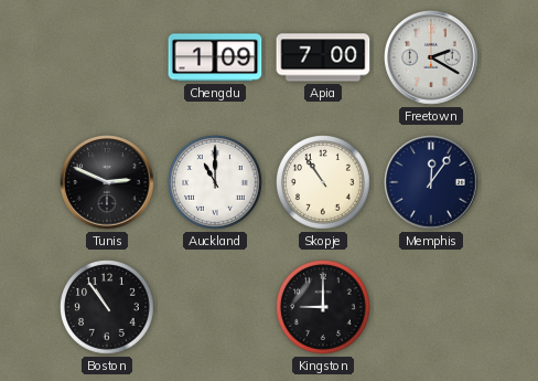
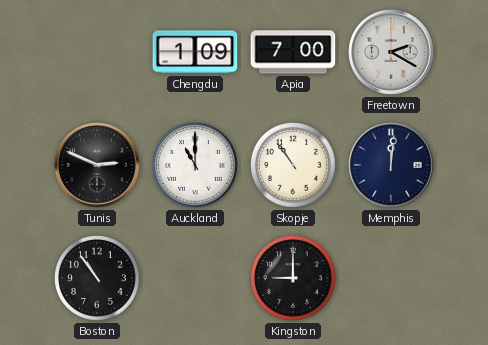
Memphis: 12:06 -> 12:01
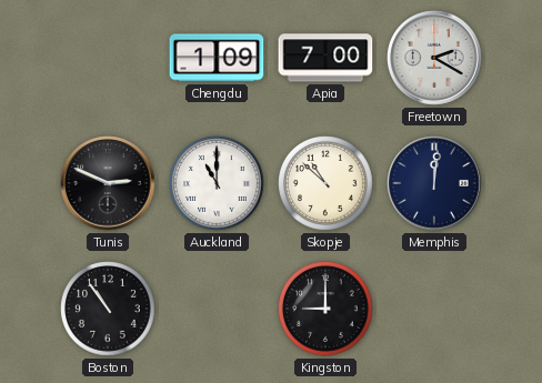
Skopje: 10:54 -> 10:52
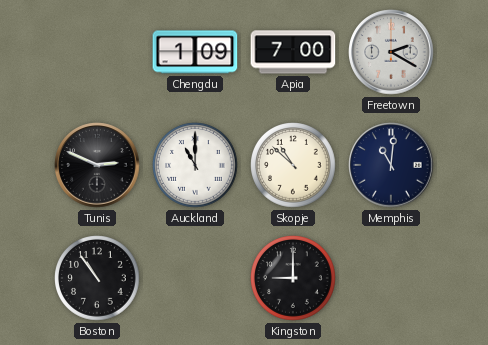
Memphis: 12:01 -> 11:01
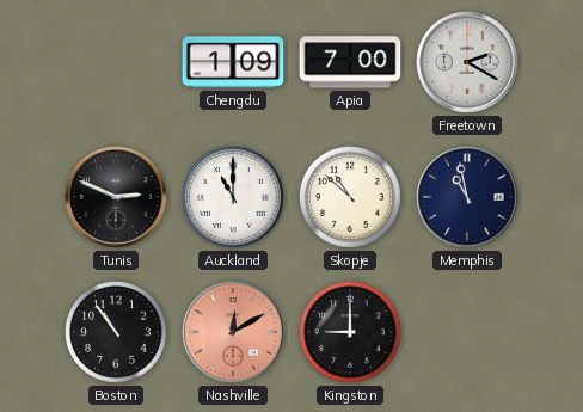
Memphis: 11:01 -> 10:58
Nashville: none -> 12:10
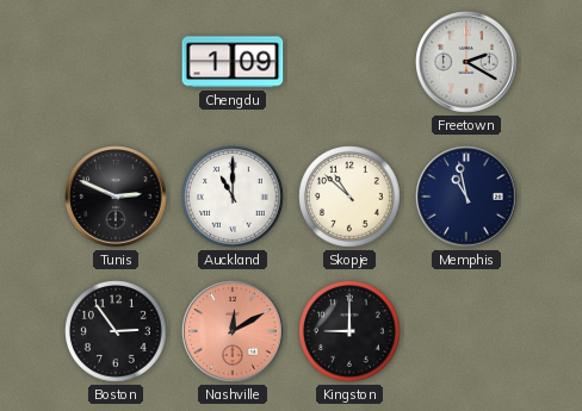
Apia: 7:00 -> none
Boston: 10:54 -> 2:54
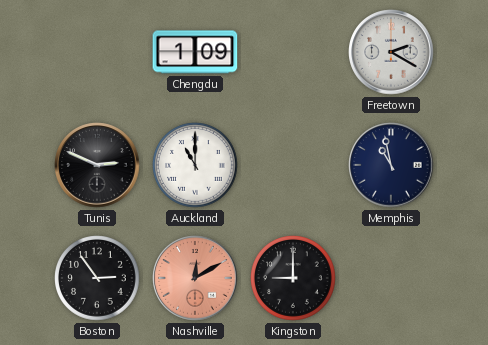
Skopje: 10:52 -> none
